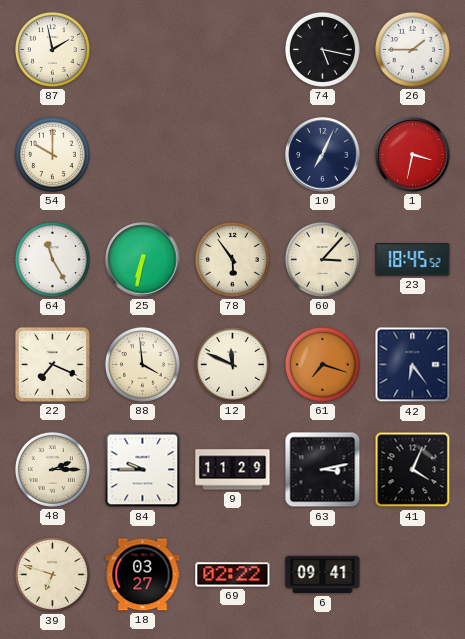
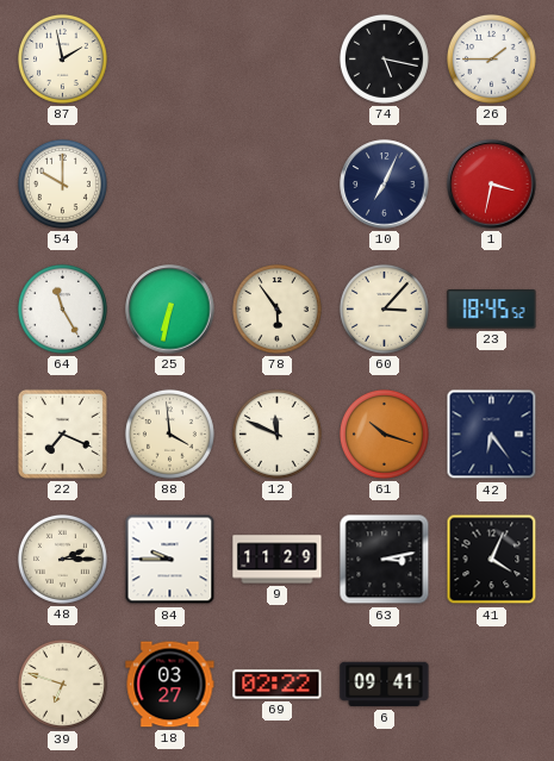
61: 7:18 -> 10:18
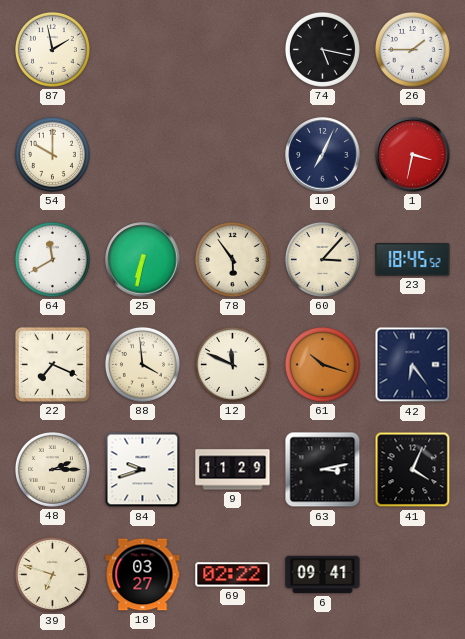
64: 11:25 -> 11:40
84: 9:45 -> 9:42
